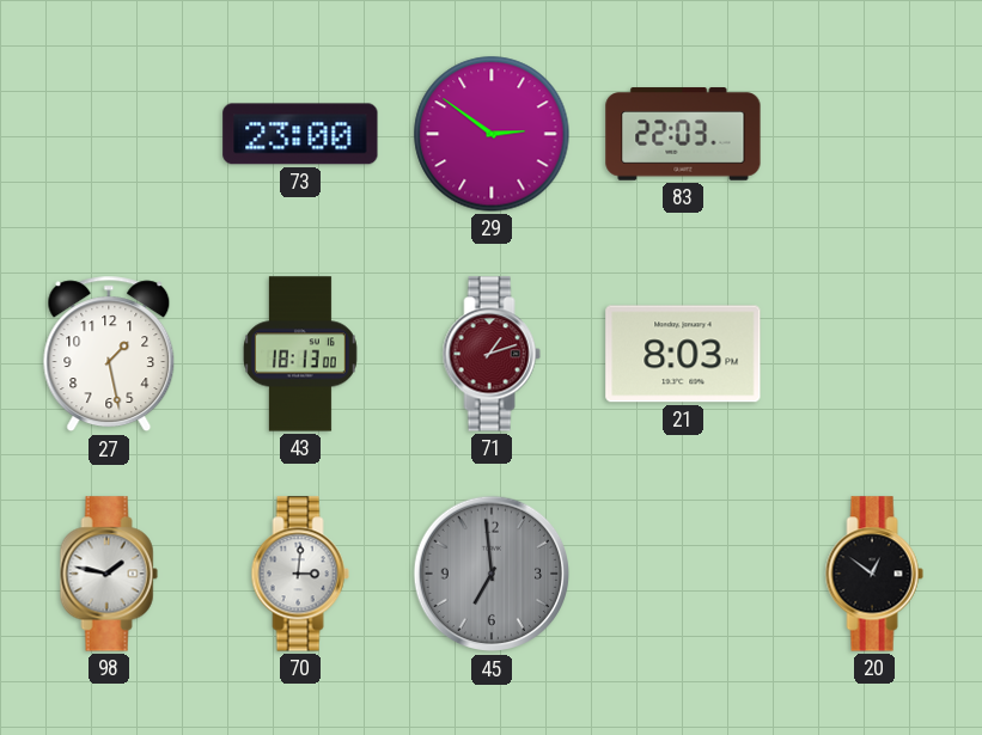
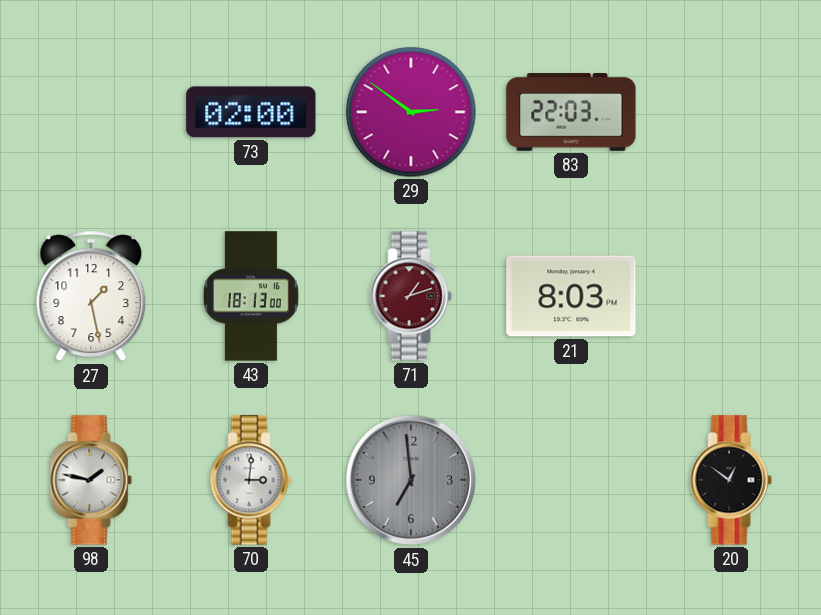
73: 23:00 -> 02:00
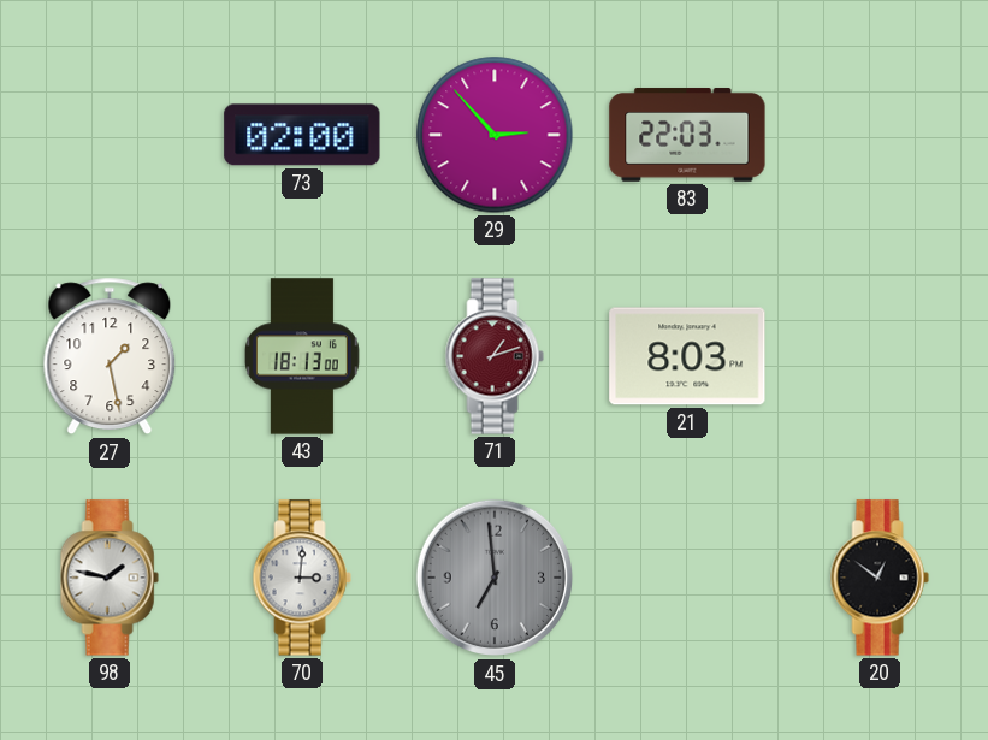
29: 2:51 -> 2:53
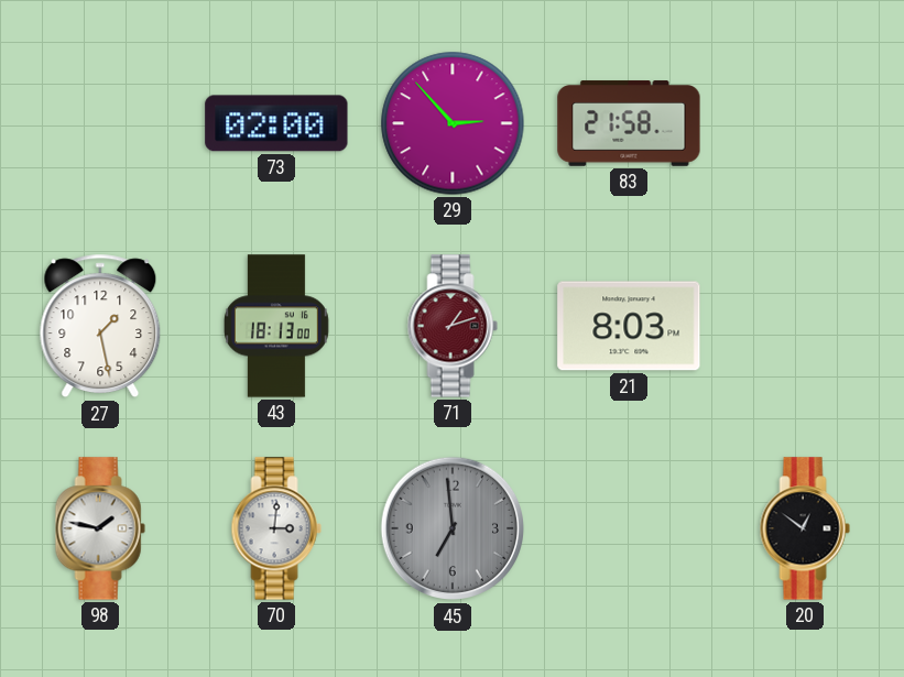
83: 22:03 -> 21:58
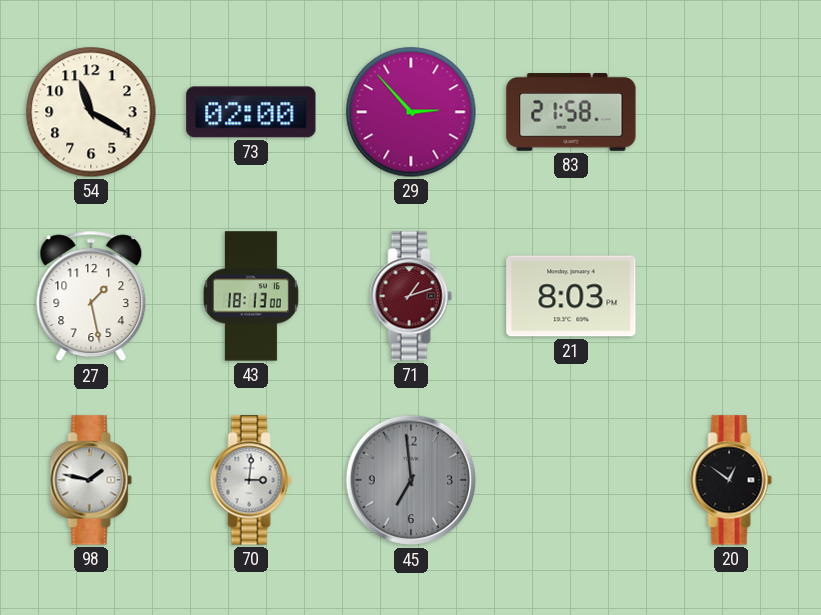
54: none -> 11:20
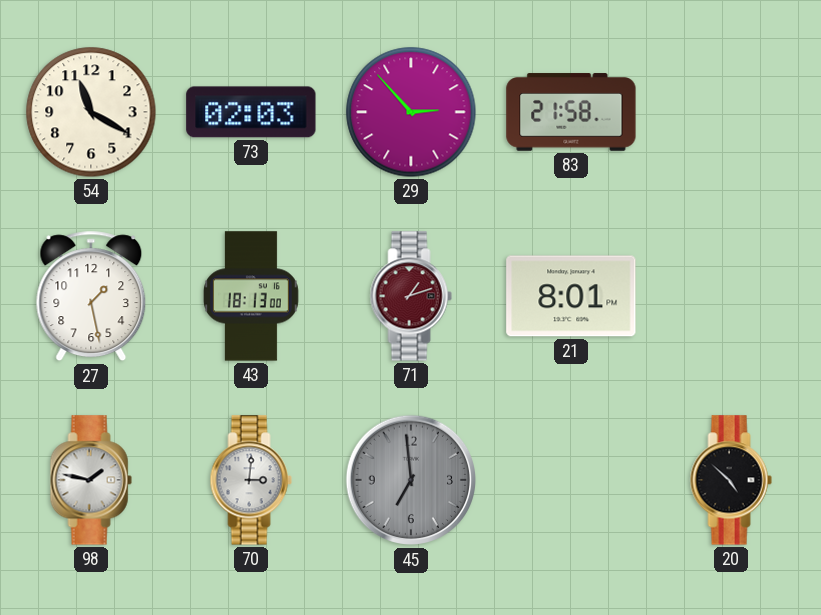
73: 02:00 -> 02:03
21: 8:03 -> 8:01
20: 12:51 -> 4:52
